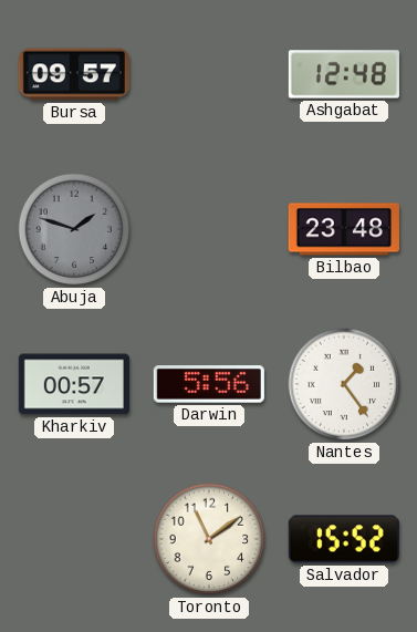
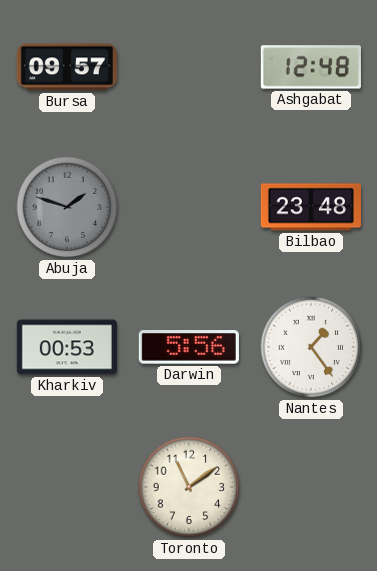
Kharkiv: 00:57 -> 00:53
Salvador: 15:52 -> none
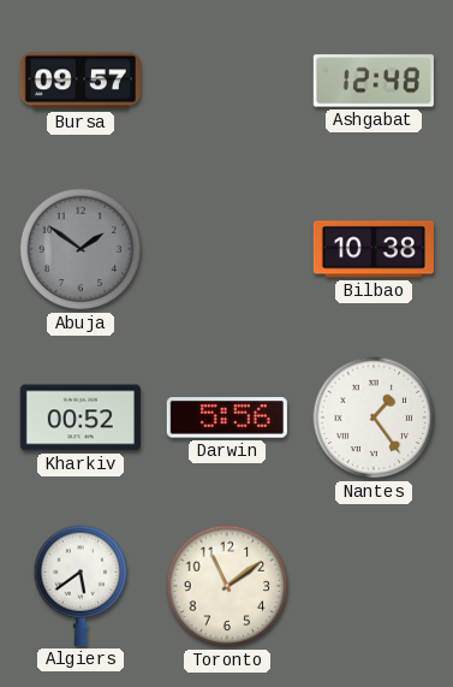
Abuja: 1:48 -> 1:51
Bilbao: 23:48 -> 10:38
Kharkiv: 00:53 -> 00:52
Algiers: none -> 5:39
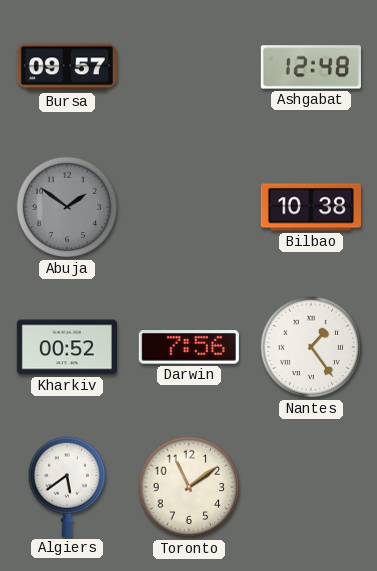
Darwin: 5:56 -> 7:56
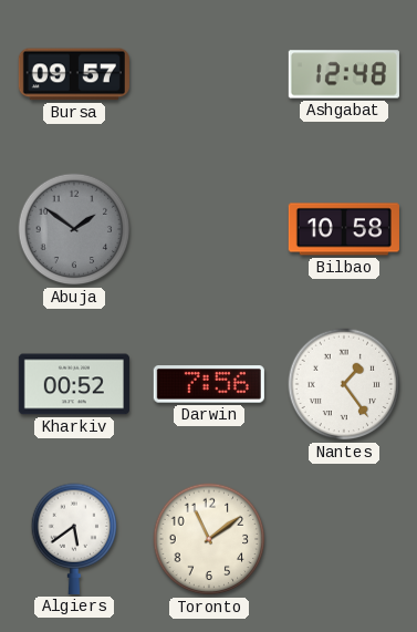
Bilbao: 10:38 -> 10:58
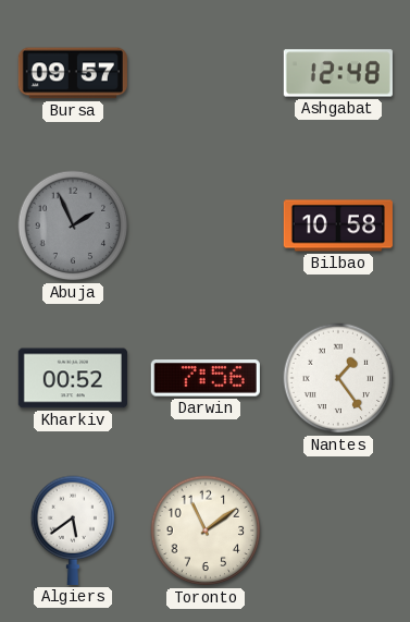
Abuja: 1:51 -> 1:56
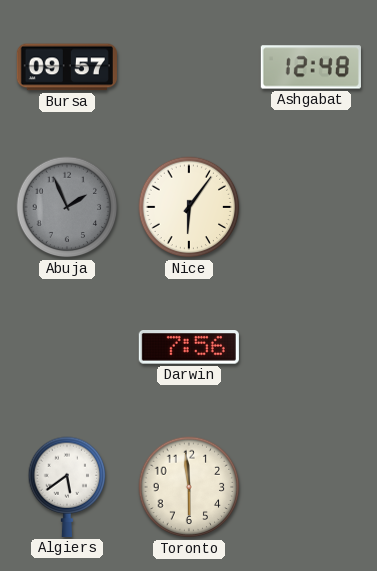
Nice: none -> 6:06
Bilbao: 10:58 -> none
Kharkiv: 00:52 -> none
Nantes: 1:24 -> none
Toronto: 11:09 -> 5:59
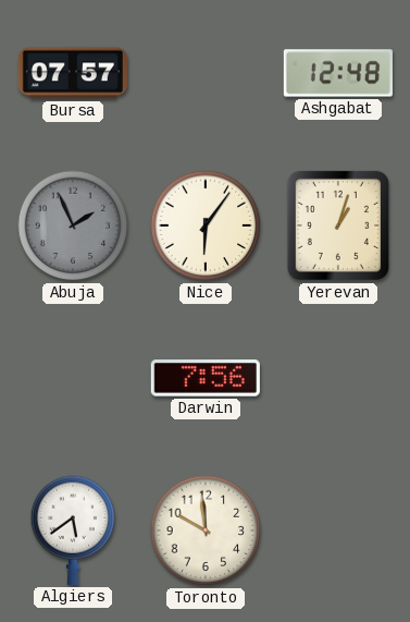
Bursa: 09:57 -> 07:57
Yerevan: none -> 1:03
Toronto: 5:59 -> 9:59
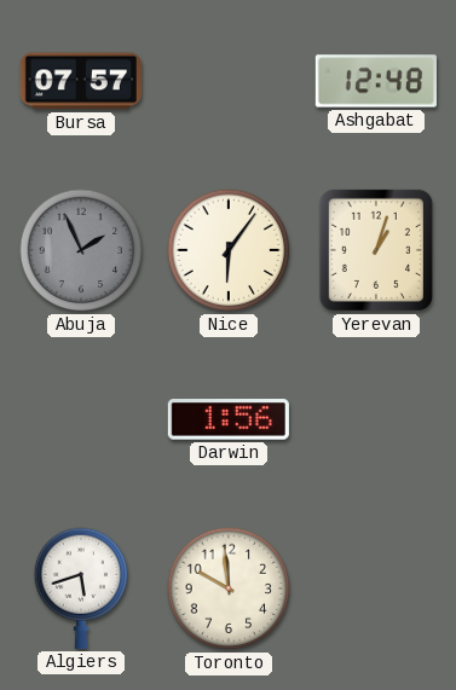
Darwin: 7:56 -> 1:56
Algiers: 5:39 -> 5:42
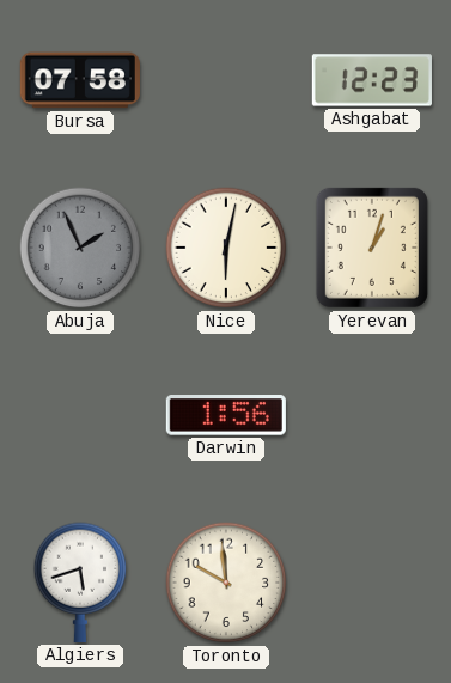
Bursa: 07:57 -> 07:58
Ashgabat: 12:48 -> 12:23
Nice: 6:06 -> 6:02
